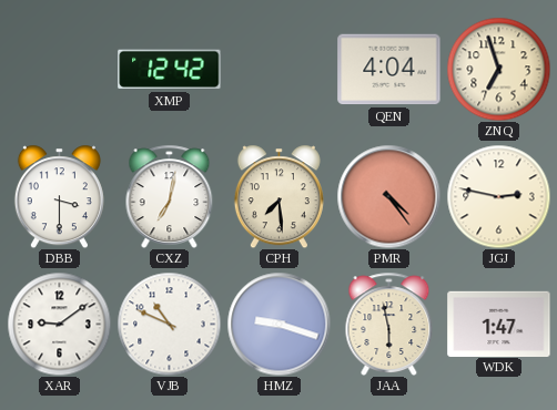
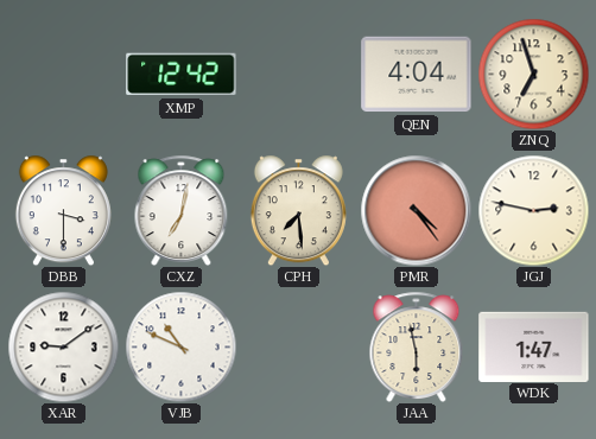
HMZ: 9:18 -> none
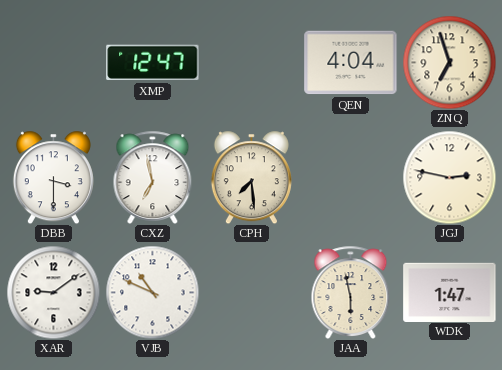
XMP: 12:42 -> 12:47
CXZ: 7:02 -> 6:58
PMR: 4:24 -> none
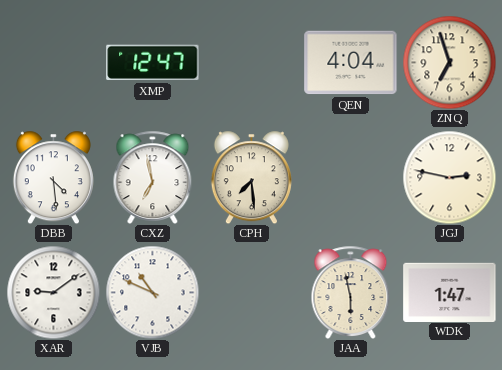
DBB: 3:30 -> 4:29
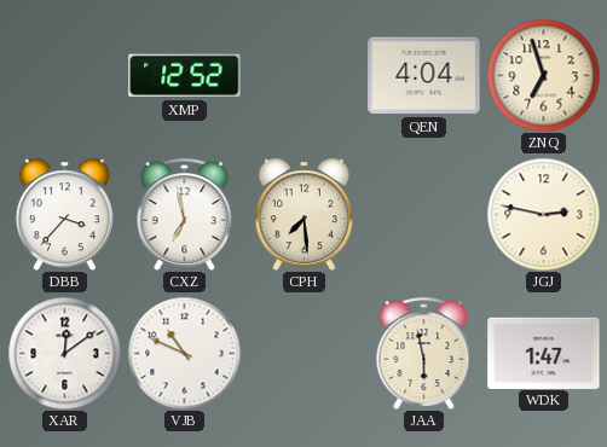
XMP: 12:47 -> 12:52
DBB: 4:29 -> 3:37
XAR: 9:09 -> 12:09
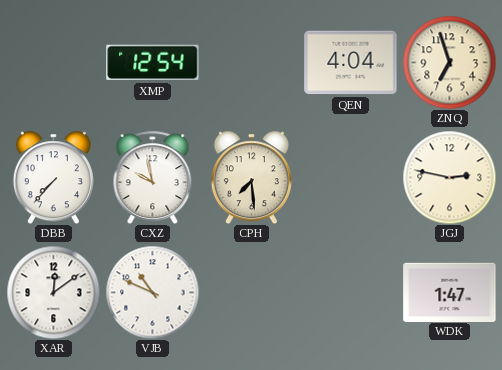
XMP: 12:52 -> 12:54
DBB: 3:37 -> 7:37
CXZ: 6:58 -> 9:58
JAA: 5:58 -> none
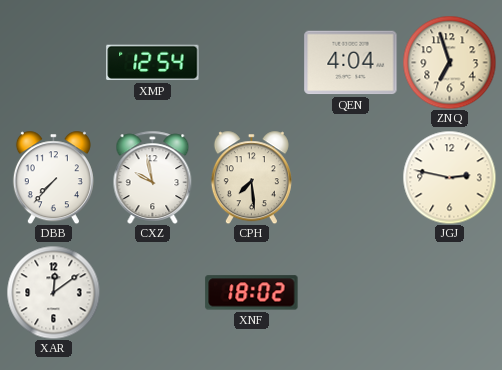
VJB: 10:49 -> none
XNF: none -> 18:02
WDK: 1:47 -> none
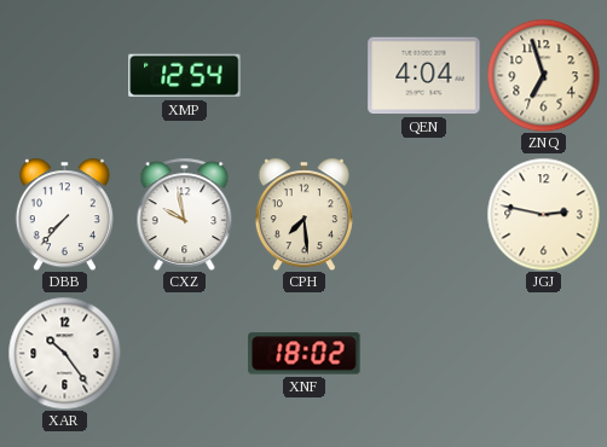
XAR: 12:09 -> 10:24
